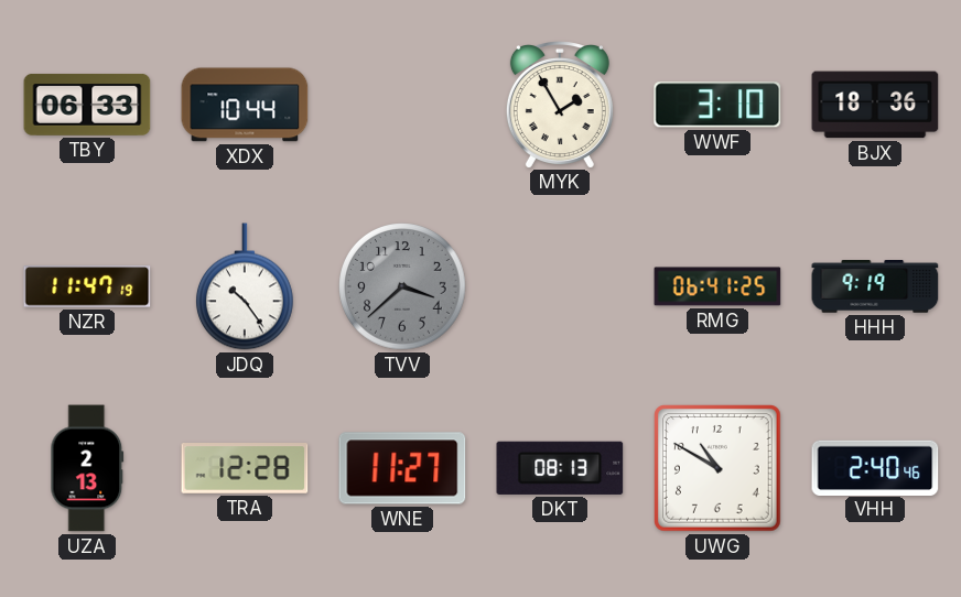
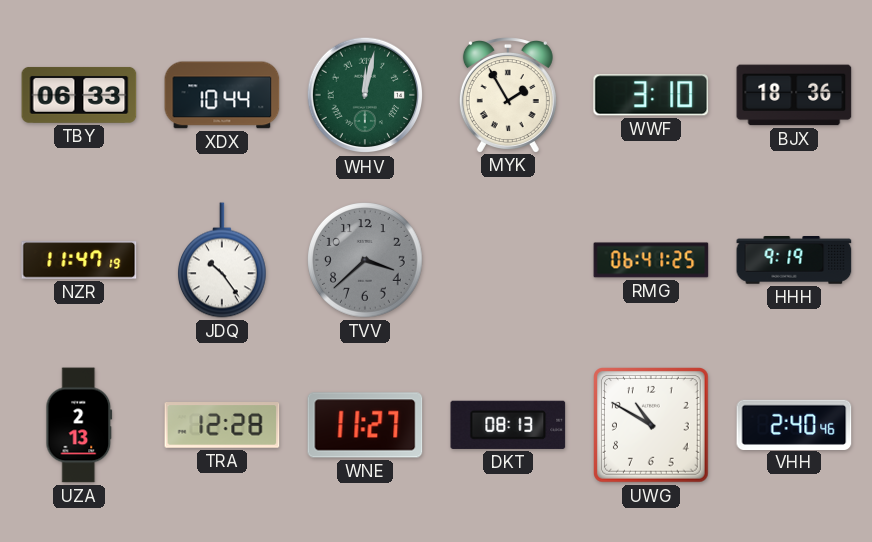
WHV: none -> 12:02
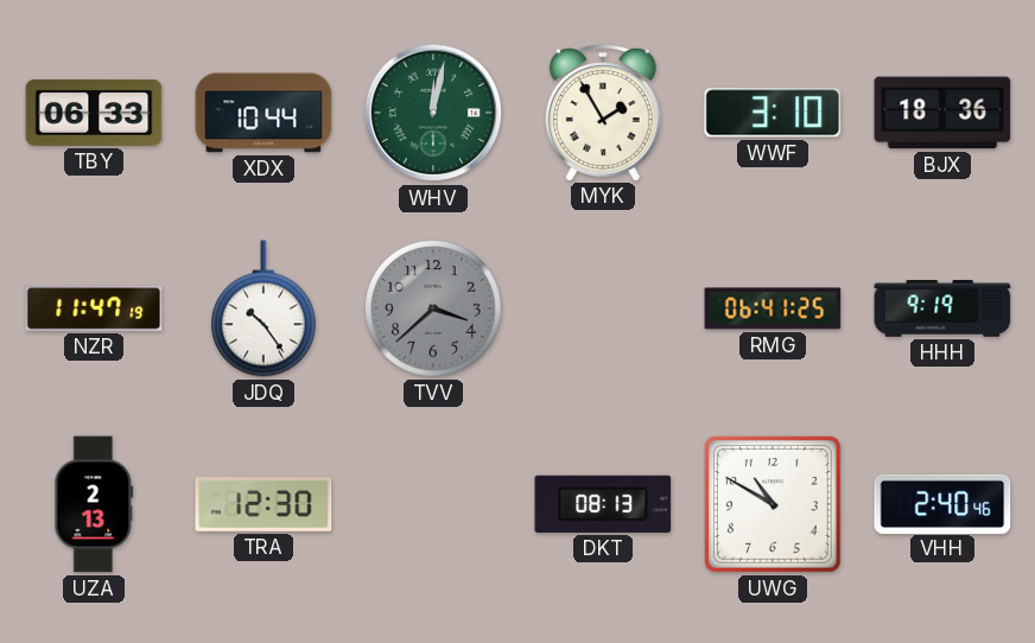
TRA: 12:28 -> 12:30
WNE: 11:27 -> none
